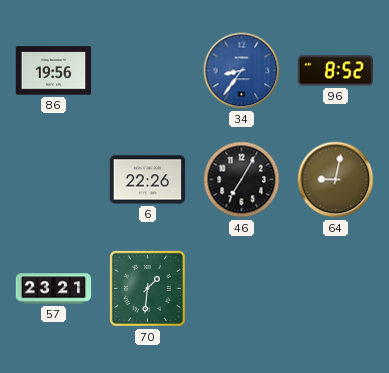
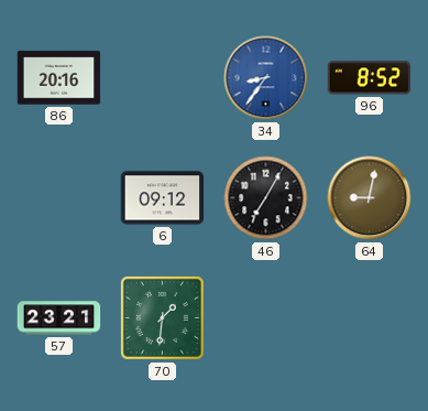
86: 19:56 -> 20:16
6: 22:26 -> 09:12
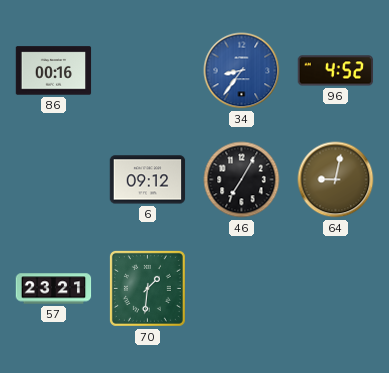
86: 20:16 -> 00:16
96: 8:52 -> 4:52
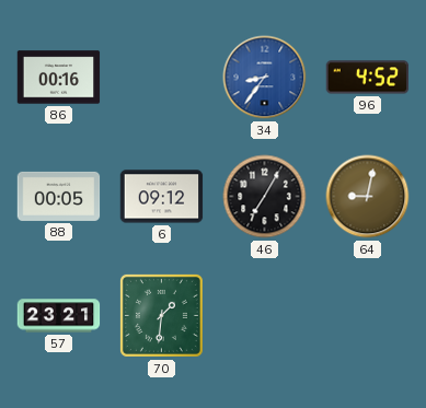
88: none -> 00:05
